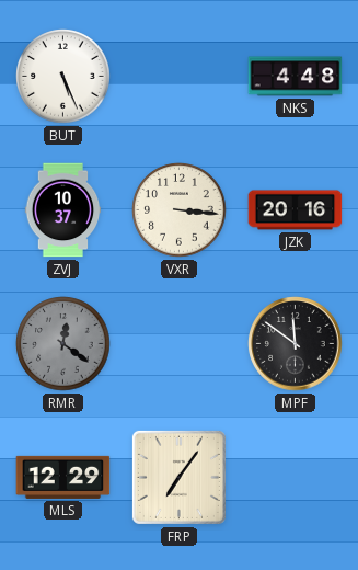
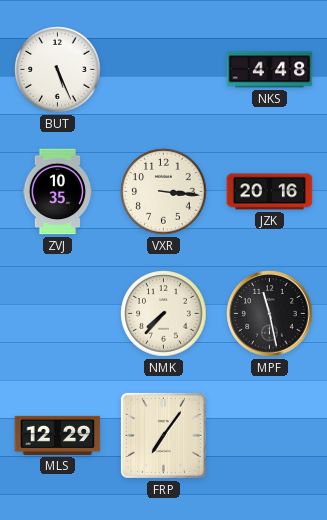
ZVJ: 10:37 -> 10:35
RMR: 12:21 -> none
NMK: none -> 7:37
MPF: 11:51 -> 11:28
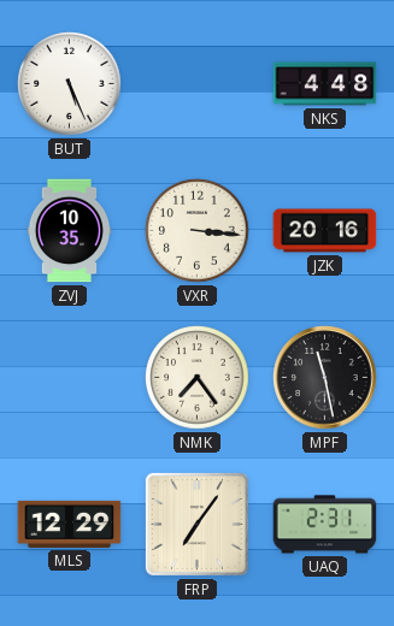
NMK: 7:37 -> 7:24
UAQ: none -> 2:31
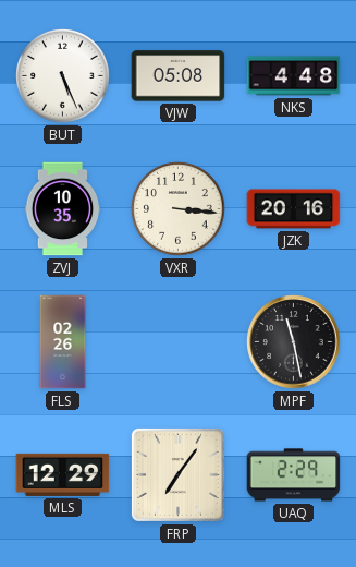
VJW: none -> 05:08
FLS: none -> 02:26
NMK: 7:24 -> none
UAQ: 2:31 -> 2:29
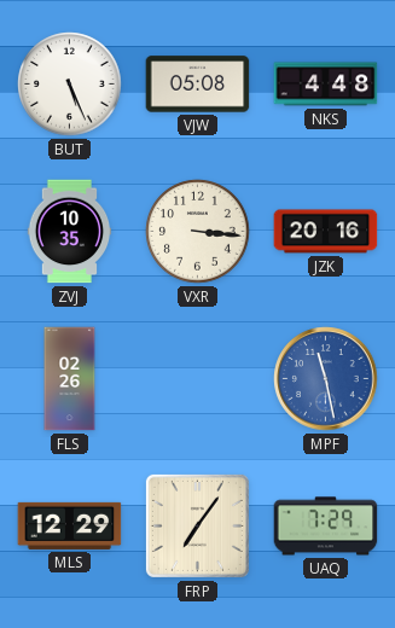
MPF dial: black -> blue
UAQ: 2:29 -> 7:29
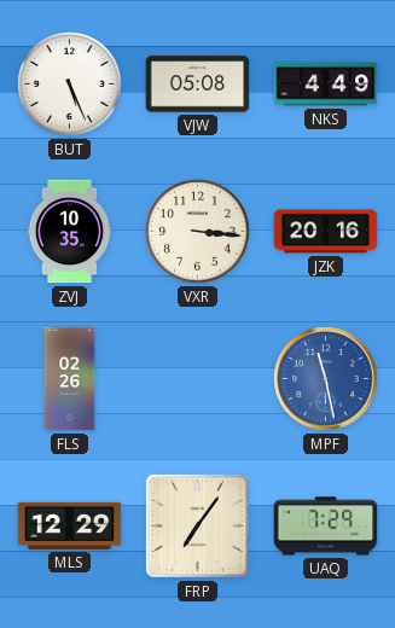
NKS: 4:48 -> 4:49
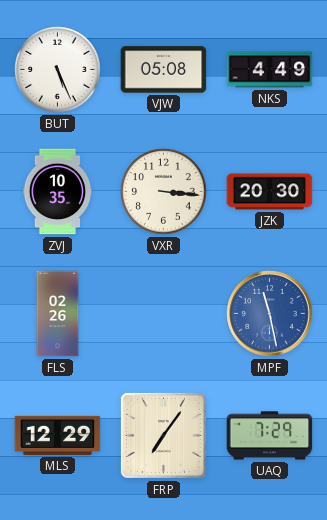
JZK: 20:16 -> 20:30
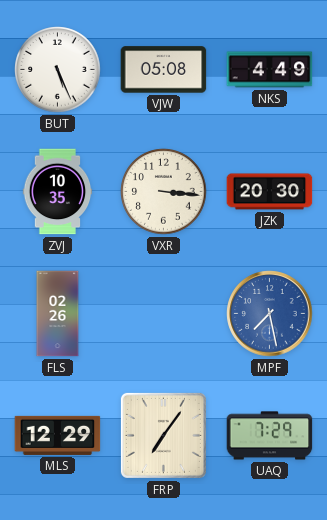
MPF: 11:28 -> 7:28
